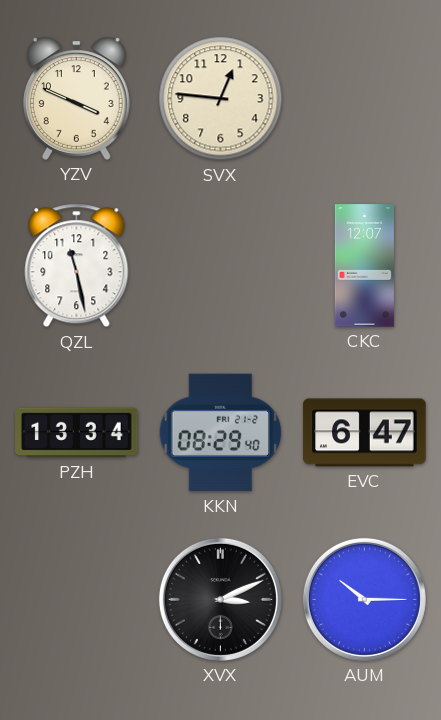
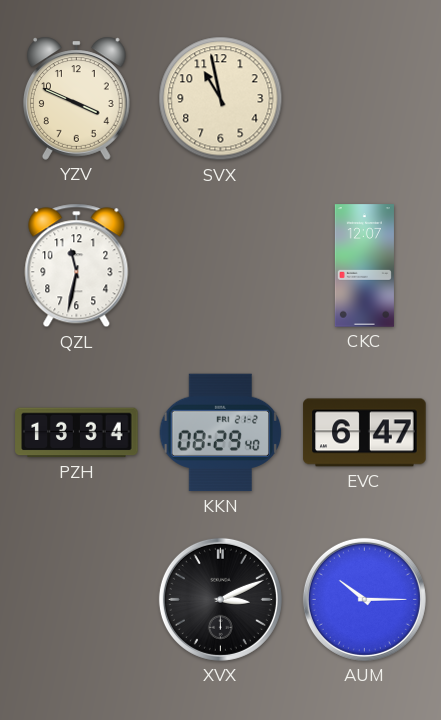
SVX: 12:46 -> 10:58
QZL: 11:28 -> 11:32
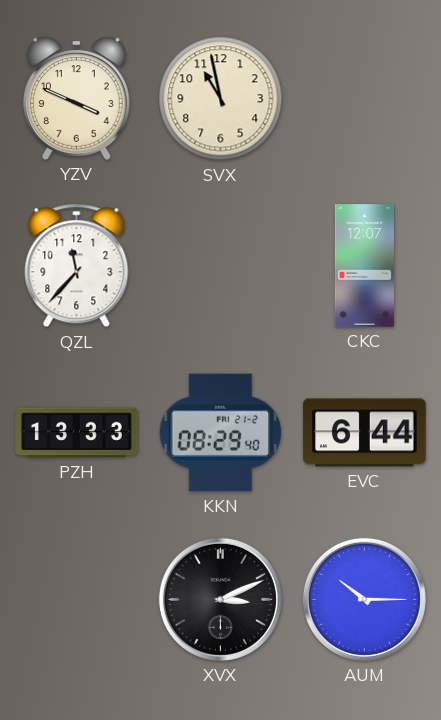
QZL: 11:32 -> 11:37
PZH: 13:34 -> 13:33
EVC: 6:47 -> 6:44
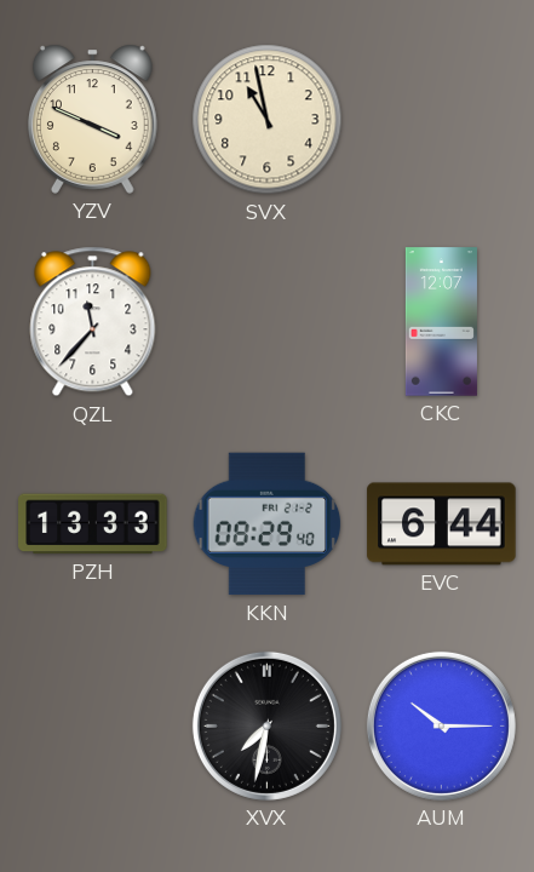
XVX: 3:11 -> 7:32
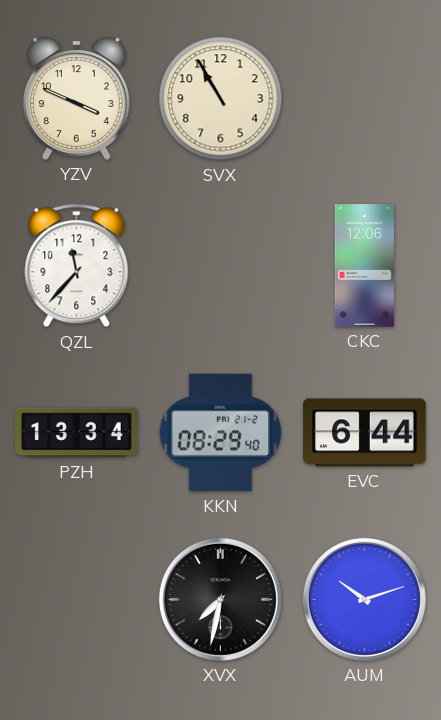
SVX: 10:58 -> 10:55
CKC: 12:07 -> 12:06
PZH: 13:33 -> 13:34
AUM: 10:15 -> 10:12
